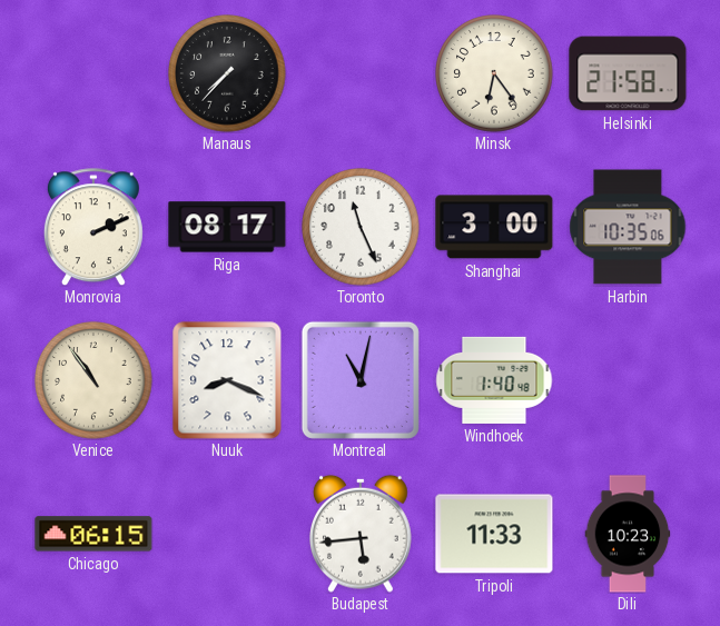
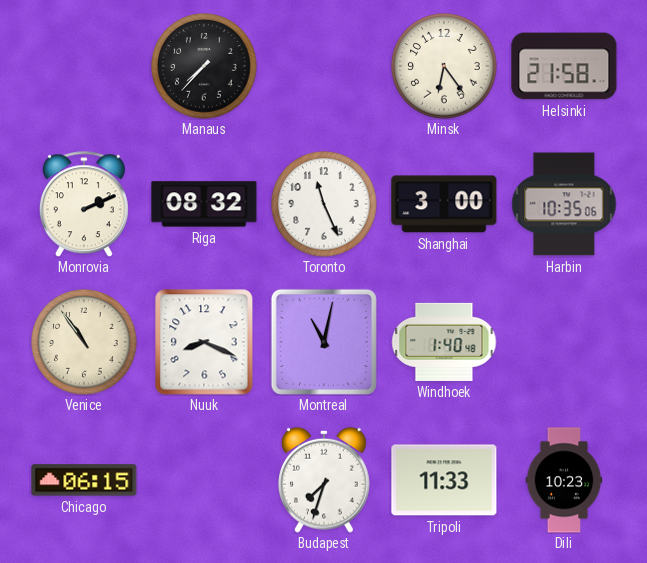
Riga: 08:17 -> 08:32
Budapest: 5:44 -> 7:33
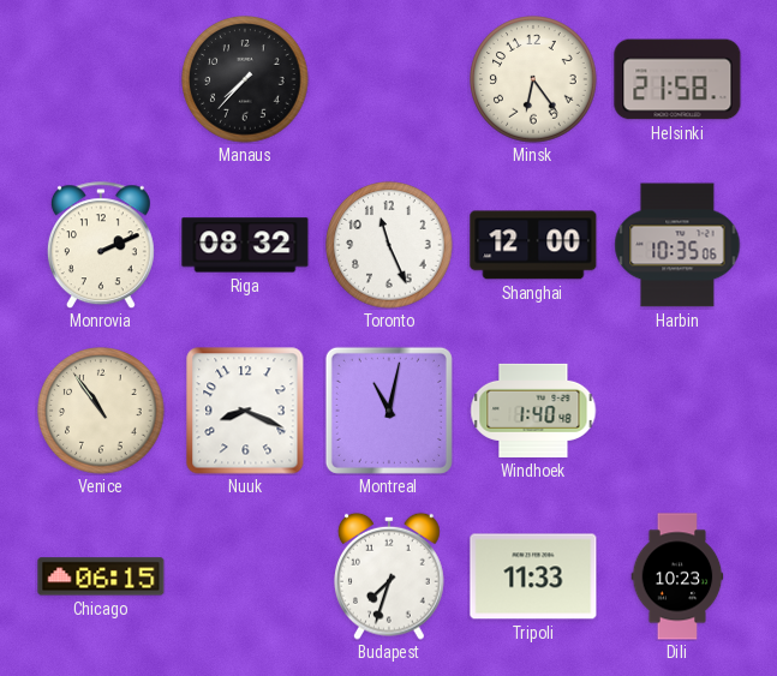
Shanghai: 3:00 -> 12:00
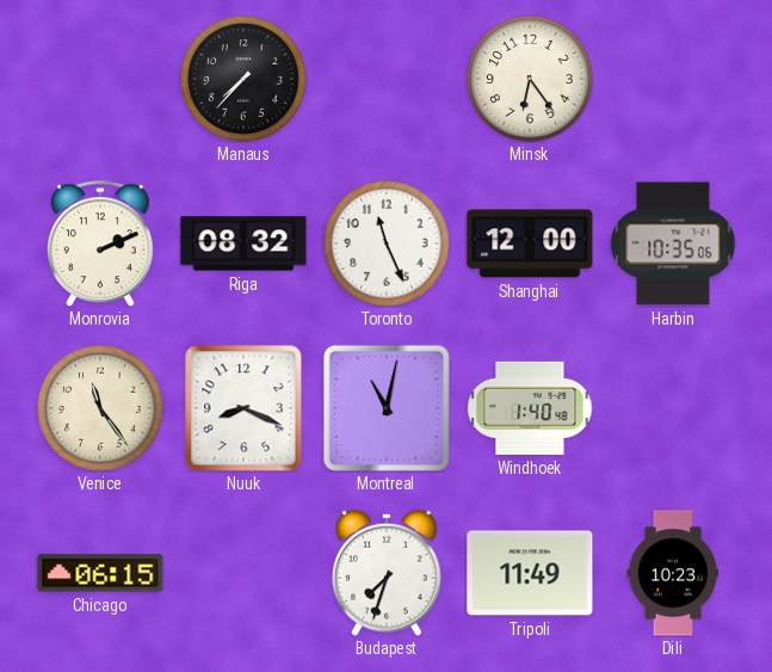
Helsinki: 21:58 -> none
Venice: 10:54 -> 11:24
Tripoli: 11:33 -> 11:49
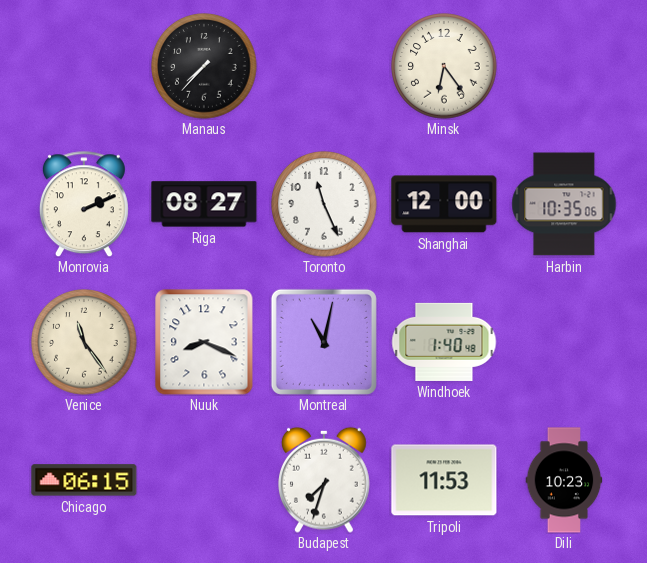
Riga: 08:32 -> 08:27
Tripoli: 11:49 -> 11:53
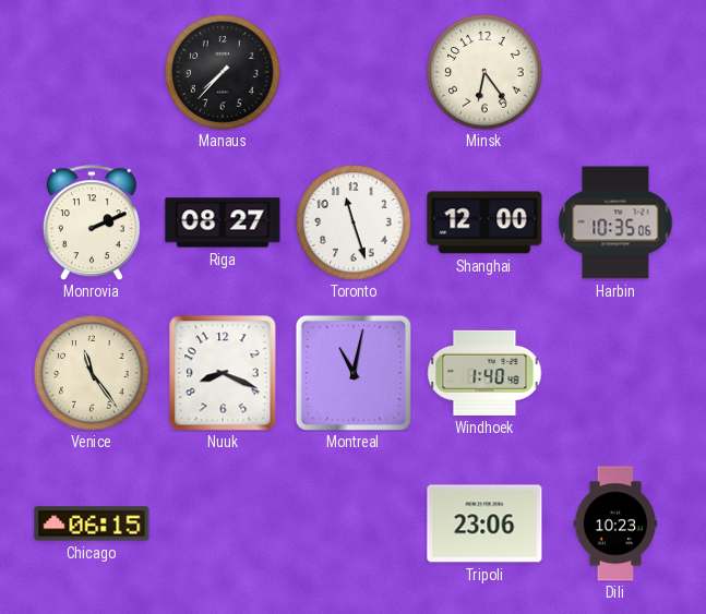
Toronto: 11:26 -> 11:27
Budapest: 7:33 -> none
Tripoli: 11:53 -> 23:06
